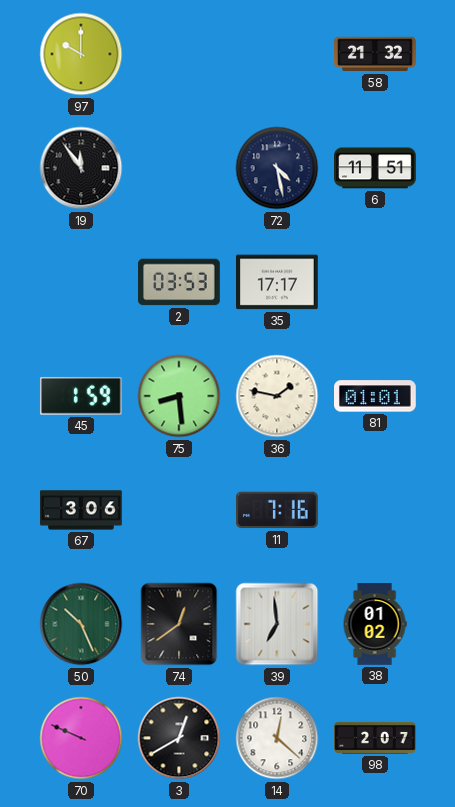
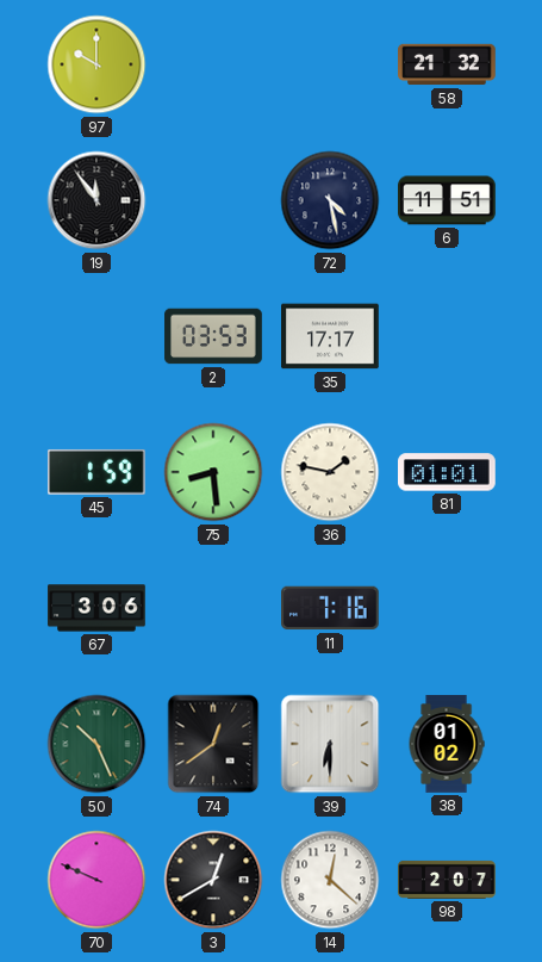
39: 6:59 -> 6:30
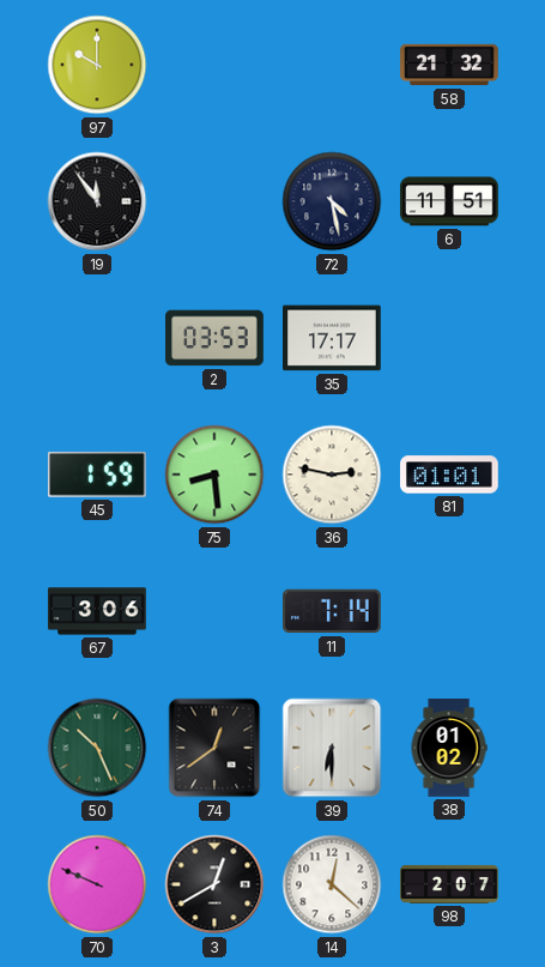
36: 1:47 -> 2:47
11: 7:16 -> 7:14
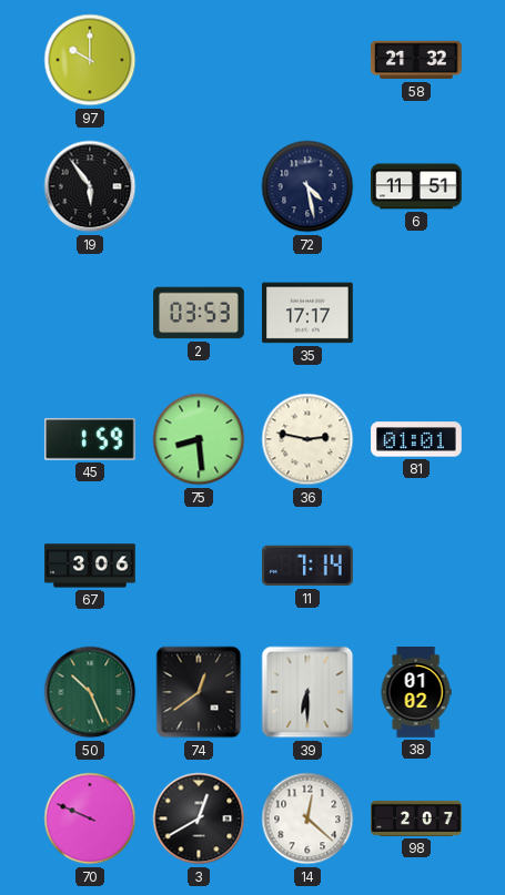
19: 11:54 -> 5:54
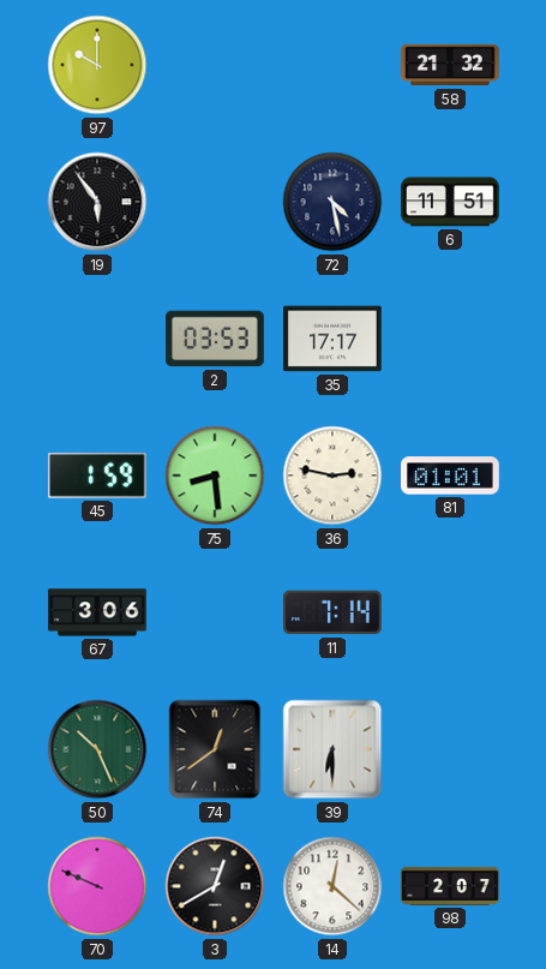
38: 01:02 -> none
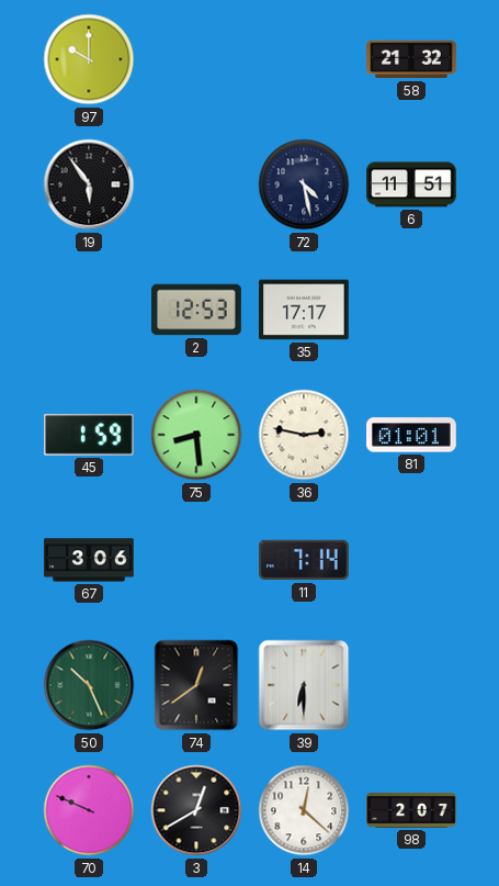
2: 03:53 -> 12:53
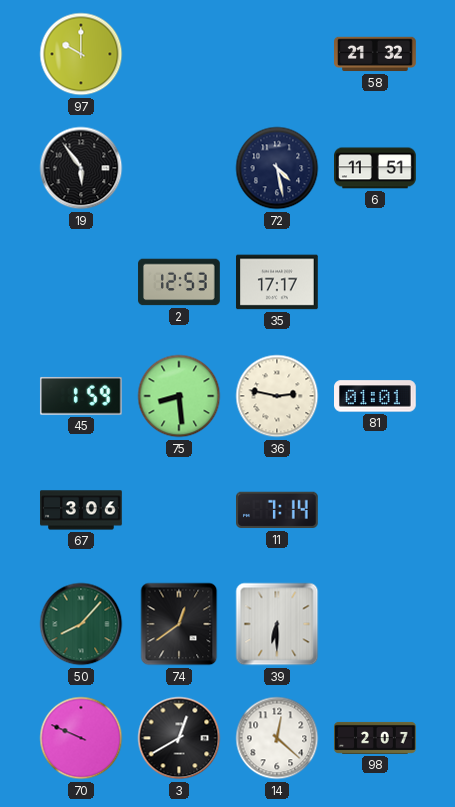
50: 10:26 -> 8:07
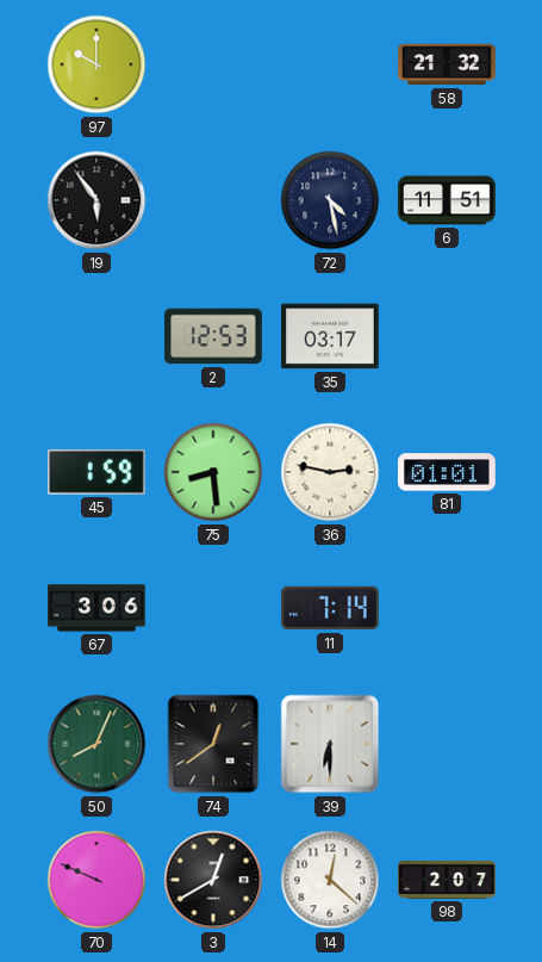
35: 17:17 -> 03:17
50: 8:07 -> 8:04
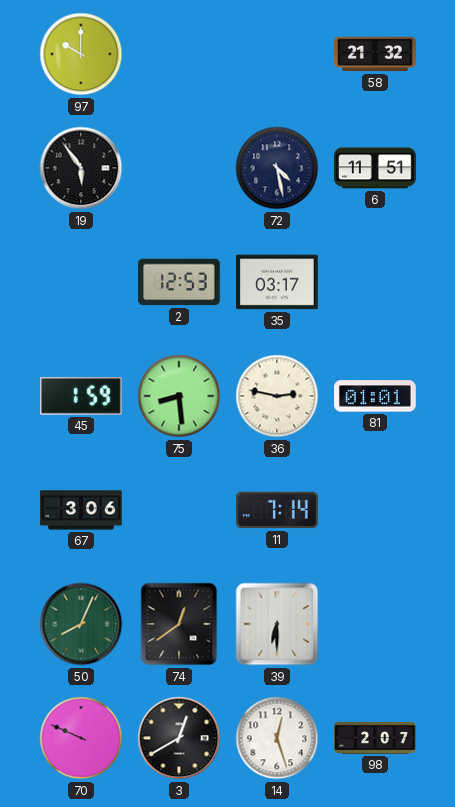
14: 12:22 -> 12:27
